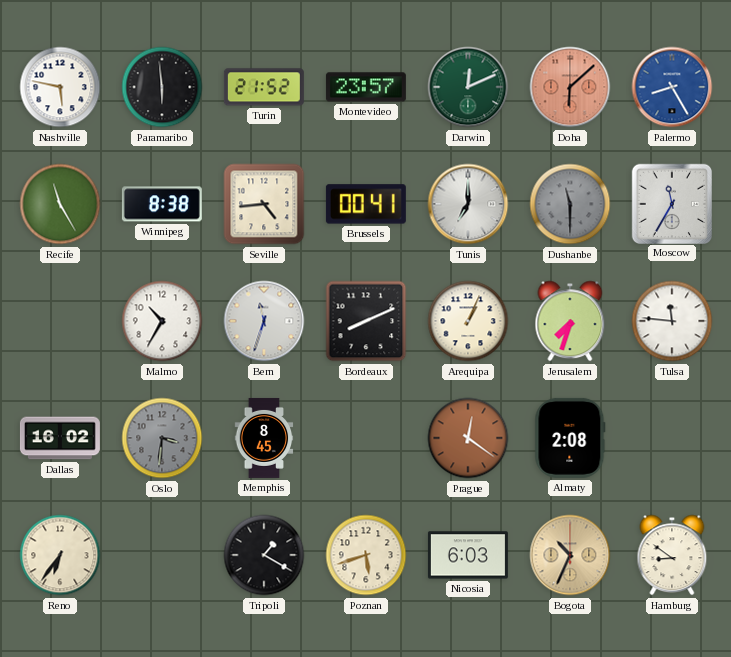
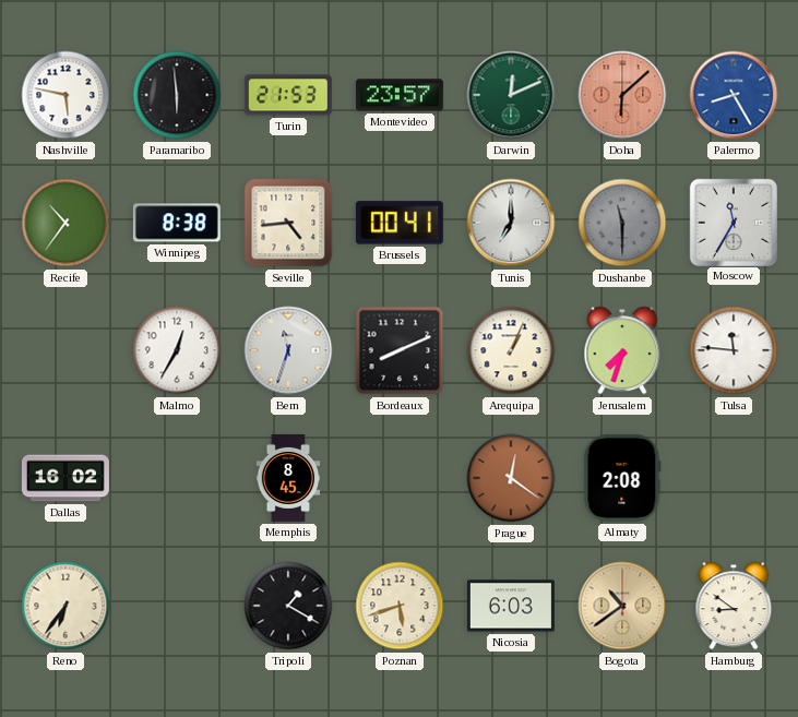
Turin: 21:52 -> 21:53
Recife: 11:25 -> 10:36
Malmo: 10:35 -> 12:35
Oslo: 3:31 -> none
Bogota: 10:34 -> 10:39
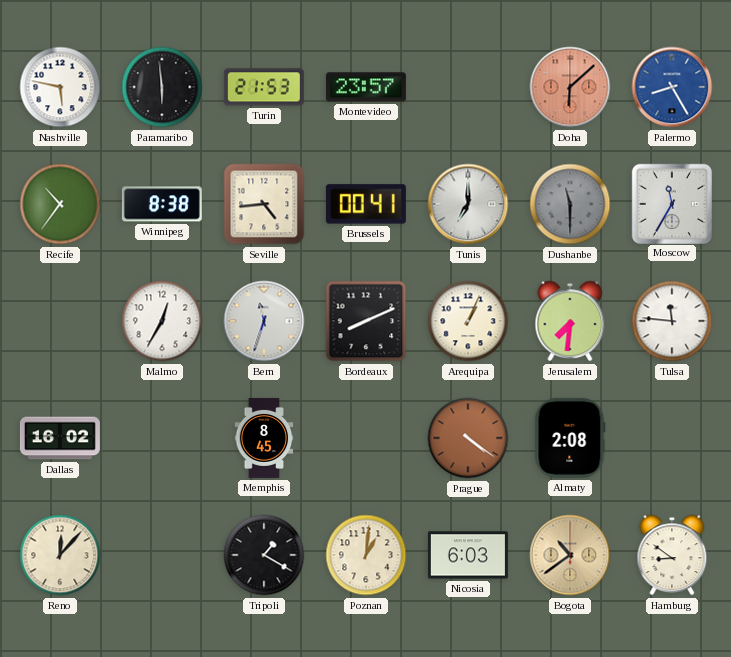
Darwin: 12:11 -> none
Jerusalem: 7:33 -> 7:31
Prague: 12:21 -> 4:21
Reno: 6:36 -> 12:07
Poznan: 5:42 -> 1:01
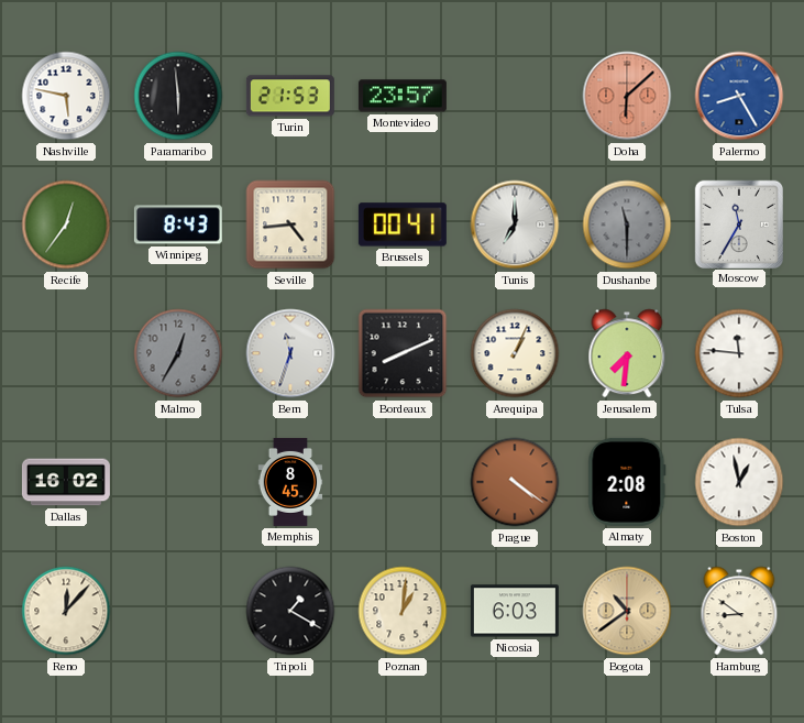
Recife: 10:36 -> 12:36
Winnipeg: 8:38 -> 8:43
Malmo dial: white -> grey
Boston: none -> 12:58
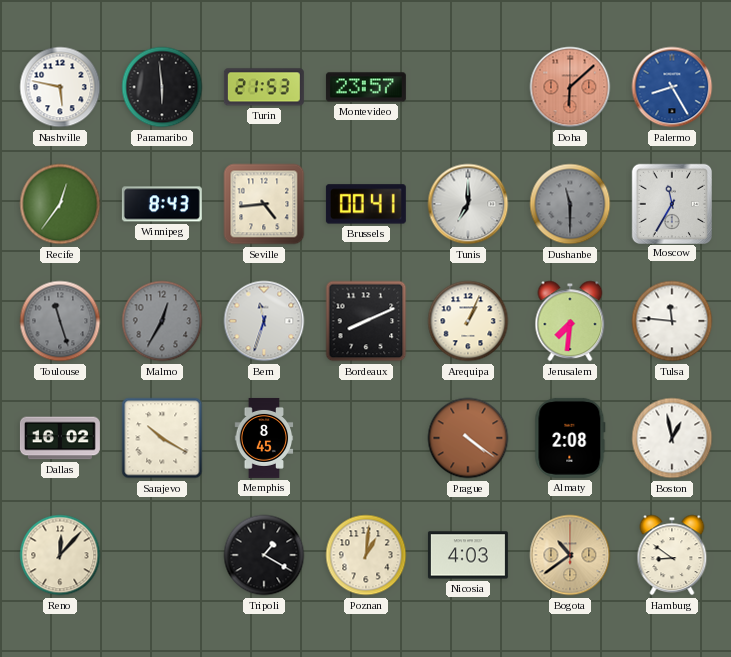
Toulouse: none -> 11:27
Sarajevo: none -> 10:20
Nicosia: 6:03 -> 4:03
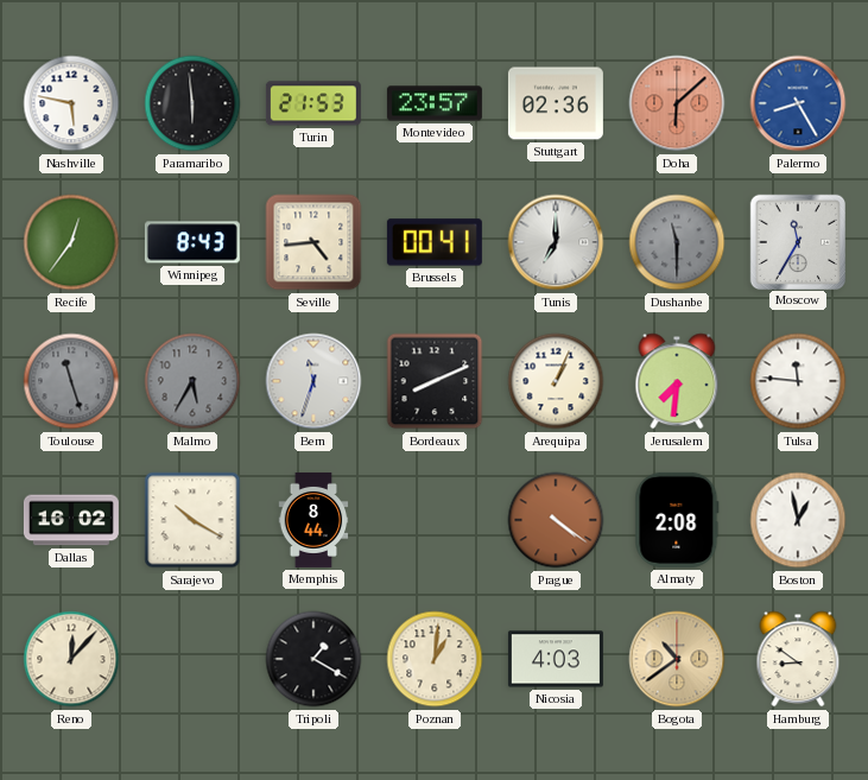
Stuttgart: none -> 02:36
Malmo: 12:35 -> 5:35
Memphis: 8:45 -> 8:44
